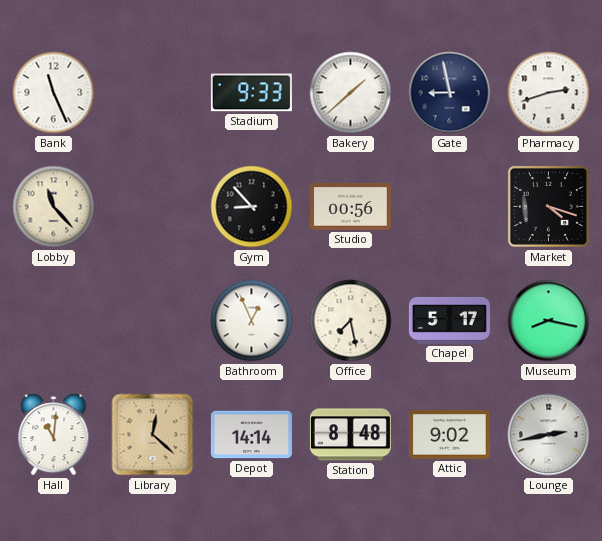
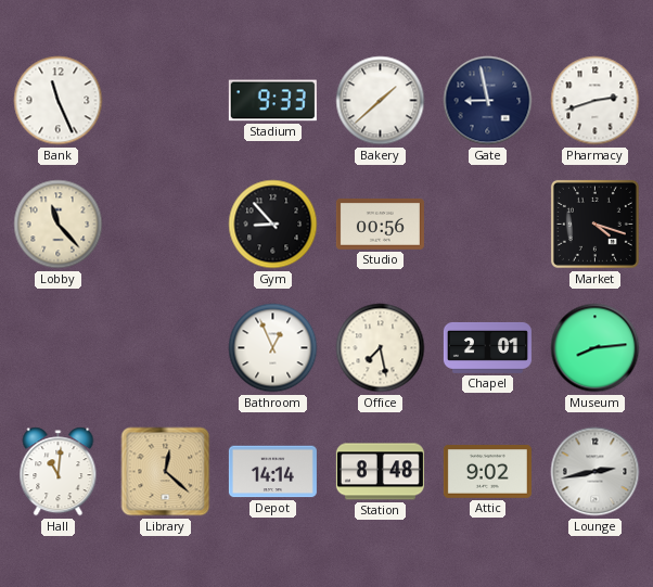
Chapel: 5:17 -> 2:01
Museum: 8:17 -> 8:14
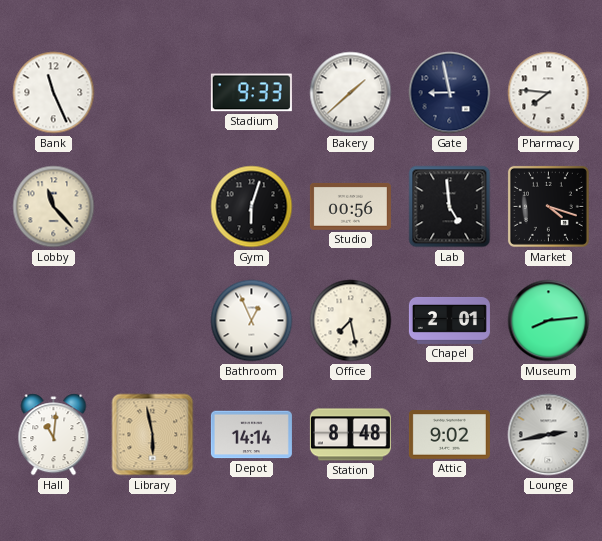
Pharmacy: 2:42 -> 7:46
Gym: 8:53 -> 6:03
Lab: none -> 4:59
Library: 12:22 -> 5:58
